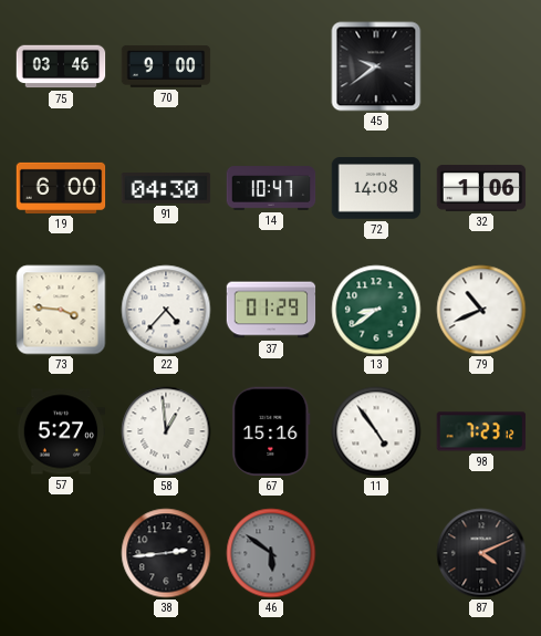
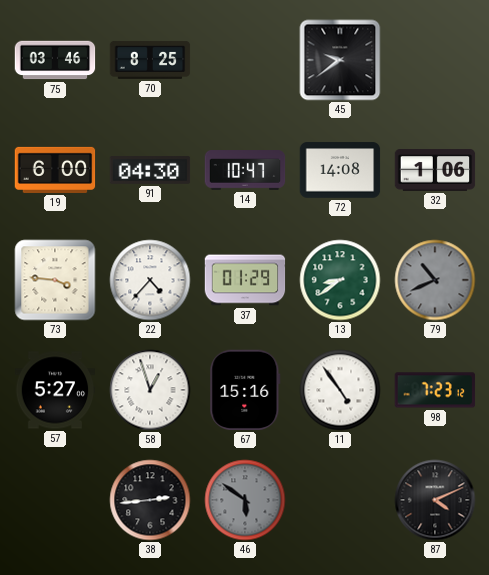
70: 9:00 -> 8:25
79 dial: white -> grey
58: 12:59 -> 12:57
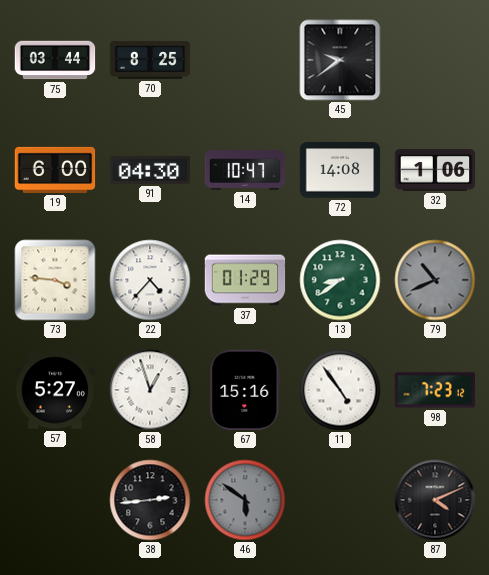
75: 03:46 -> 03:44
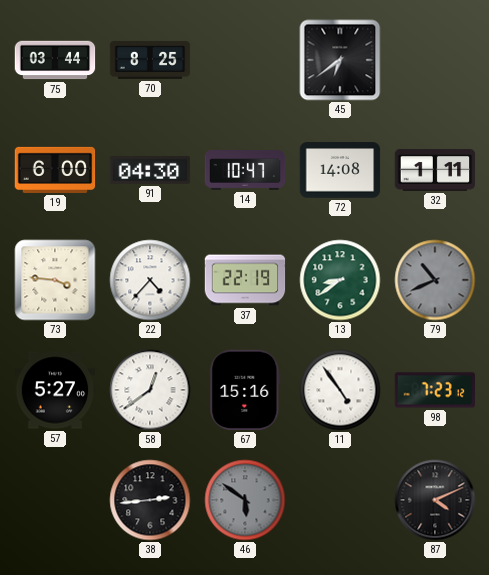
45: 9:39 -> 6:39
32: 1:06 -> 1:11
37: 01:29 -> 22:19
58: 12:57 -> 12:39
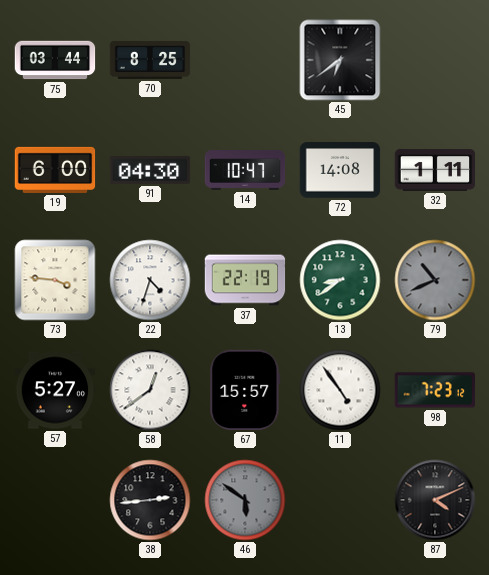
22: 4:37 -> 4:33
67: 15:16 -> 15:57
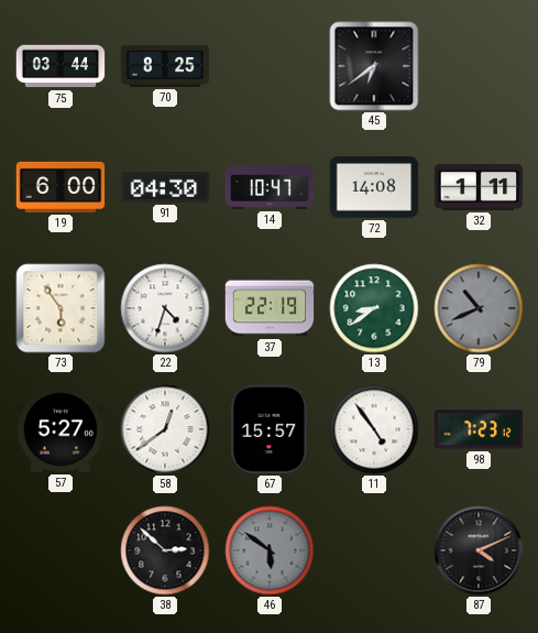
73: 3:46 -> 5:54
38: 2:44 -> 2:52
